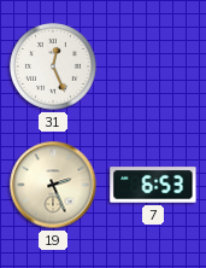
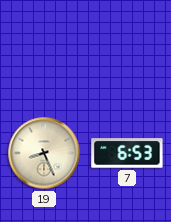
31: 12:26 -> none
19: 2:26 -> 8:26
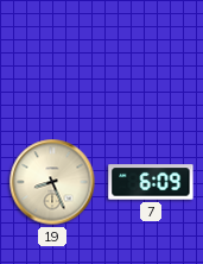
7: 6:53 -> 6:09
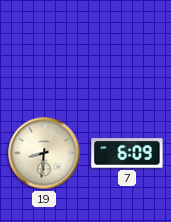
19: 8:26 -> 8:31
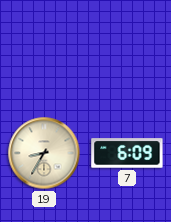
19: 8:31 -> 8:35
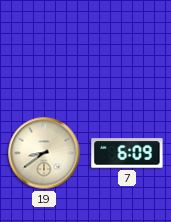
19: 8:35 -> 8:39
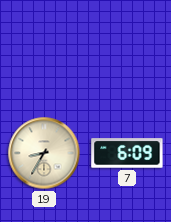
19: 8:39 -> 8:35
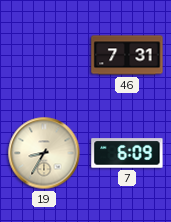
46: none -> 7:31
